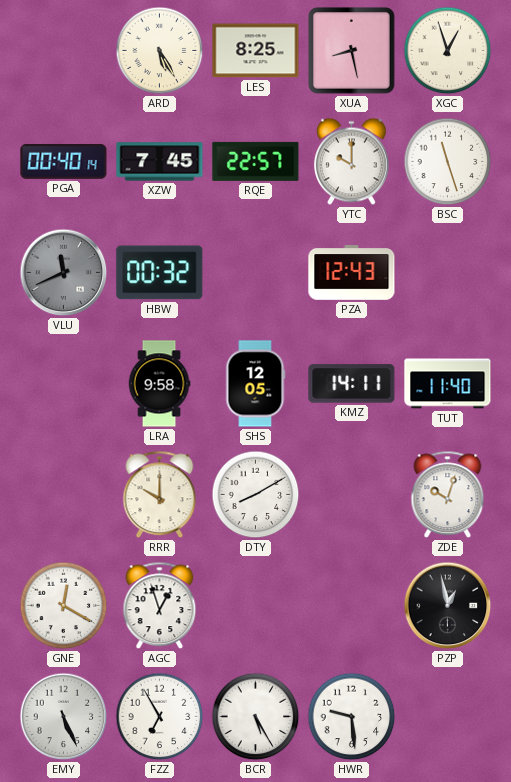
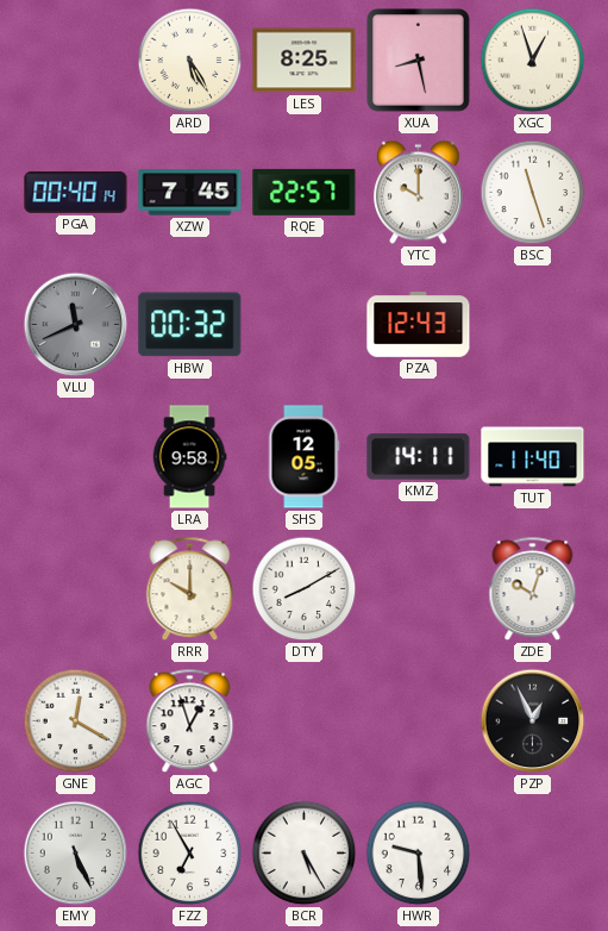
PZP: 12:58 -> 12:56
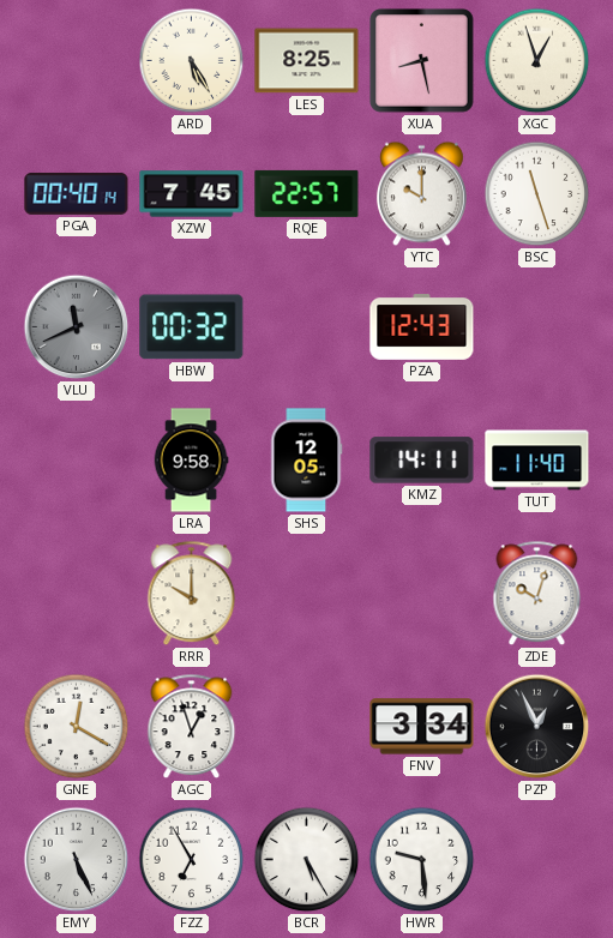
DTY: 8:10 -> none
FNV: none -> 3:34
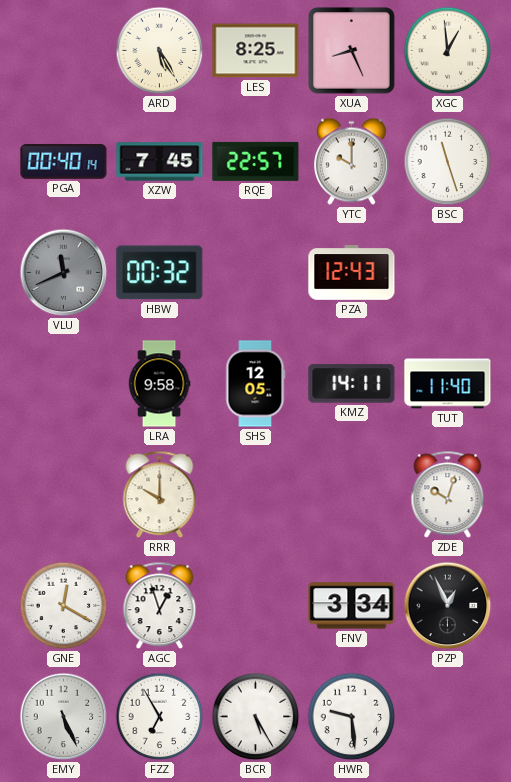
XUA: 8:28 -> 8:26
XGC: 12:57 -> 12:59
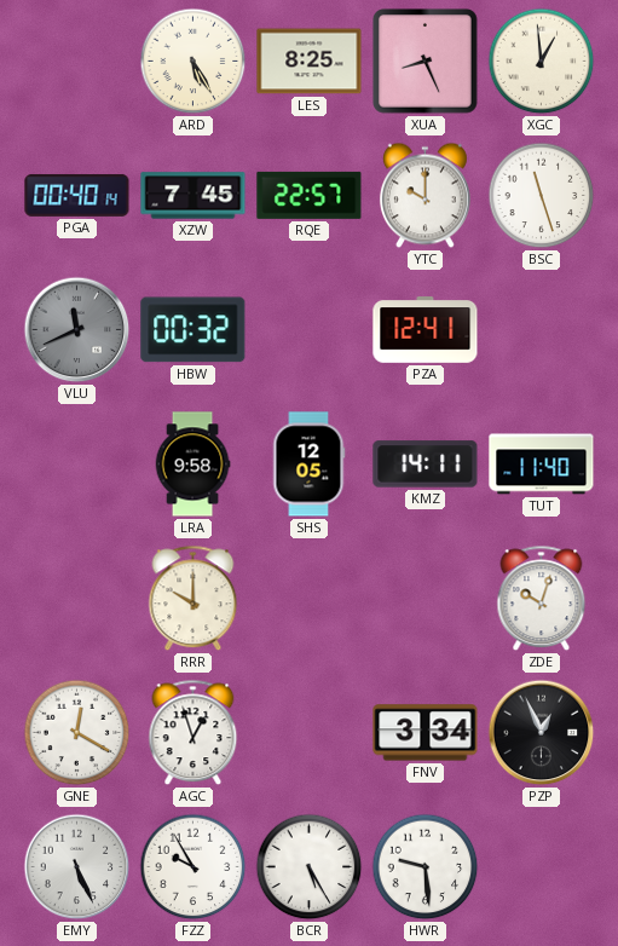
PZA: 12:43 -> 12:41
FZZ: 6:55 -> 9:55
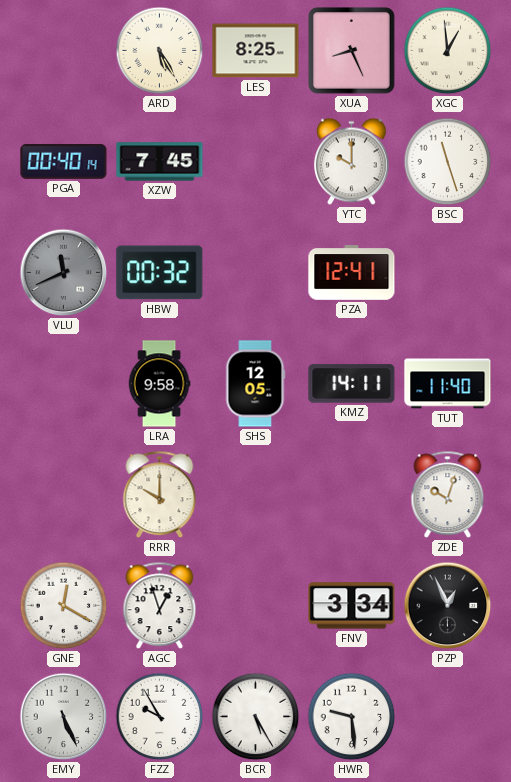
RQE: 22:57 -> none
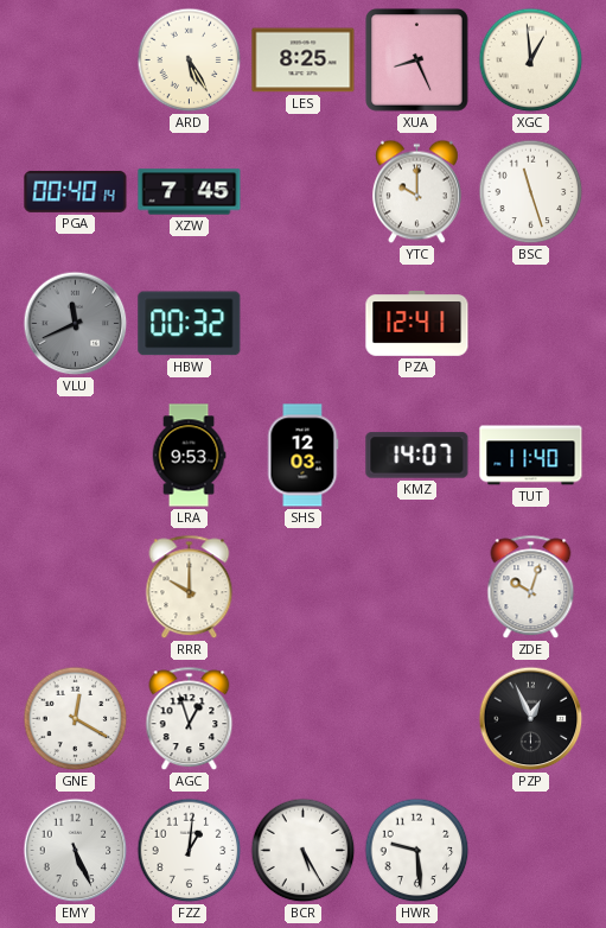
LRA: 9:58 -> 9:53
SHS: 12:05 -> 12:03
KMZ: 14:11 -> 14:07
FNV: 3:34 -> none
FZZ: 9:55 -> 1:01
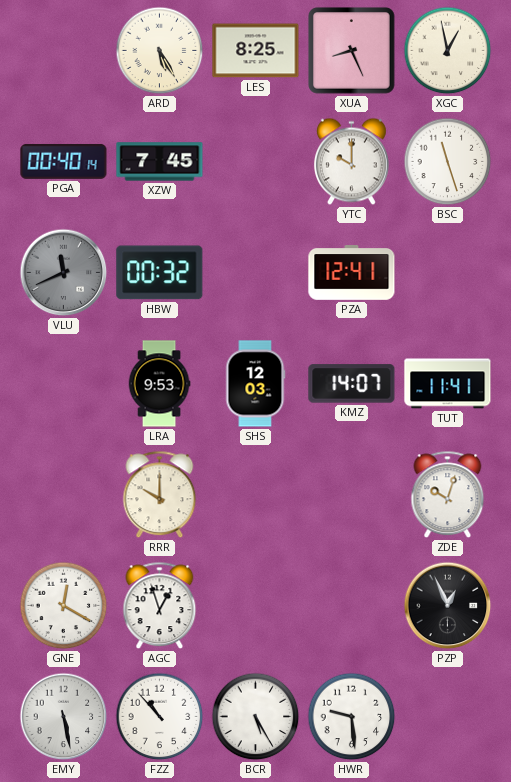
XGC: 12:59 -> 12:58
TUT: 11:40 -> 11:41
EMY: 5:26 -> 5:28
FZZ: 1:01 -> 10:53
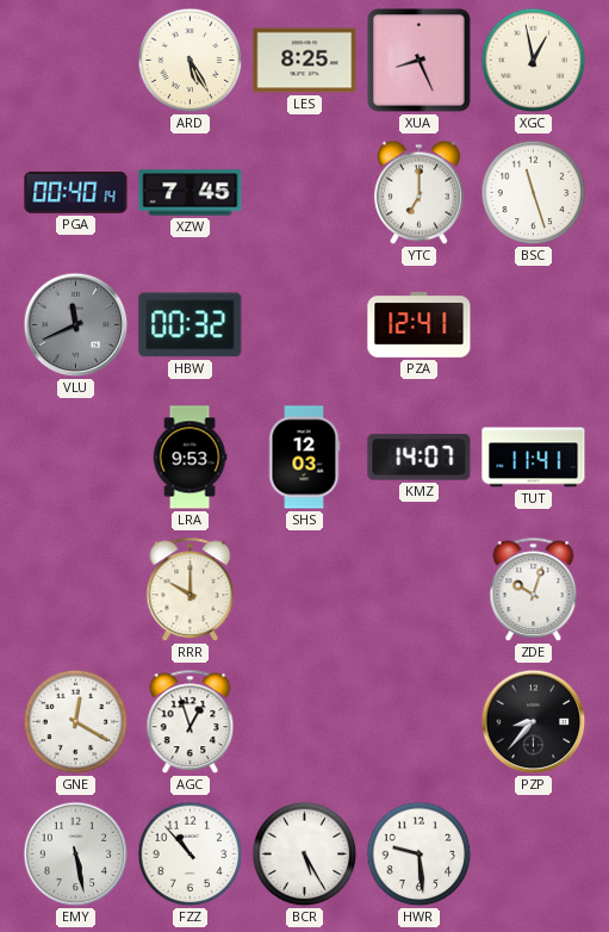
YTC: 10:00 -> 7:00
PZP: 12:56 -> 8:37
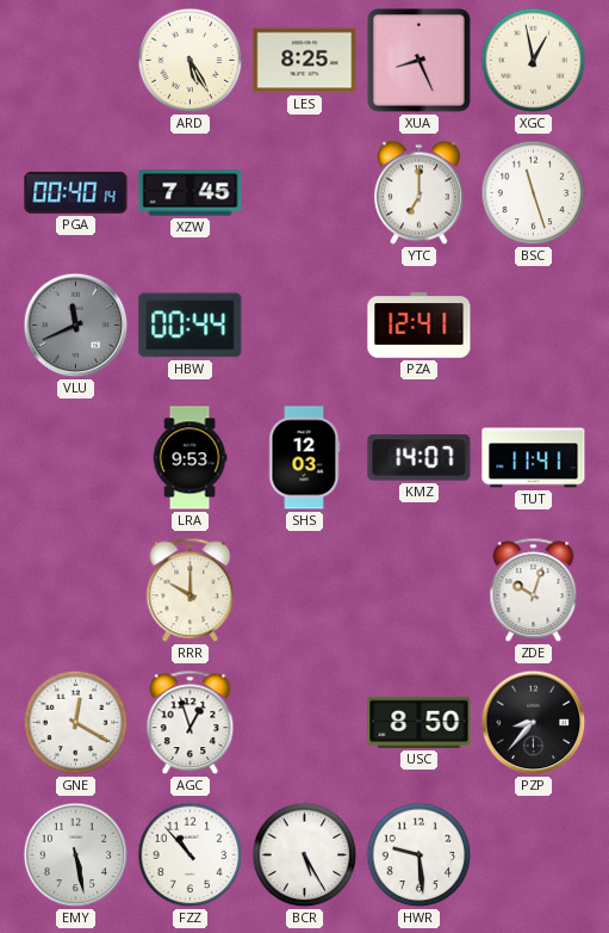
HBW: 00:32 -> 00:44
USC: none -> 8:50
